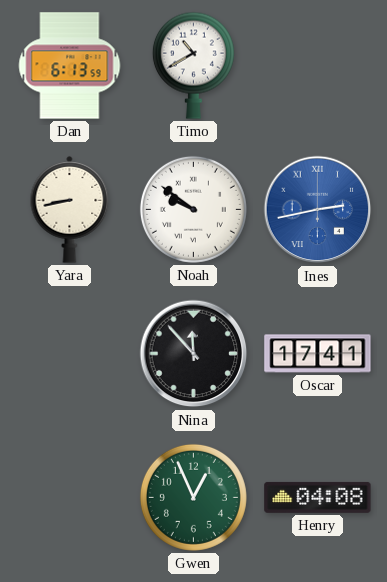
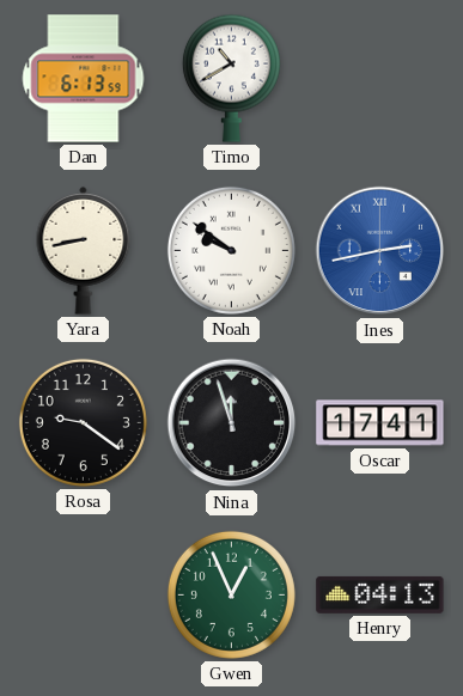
Rosa: none -> 9:21
Nina: 11:53 -> 11:57
Henry: 04:08 -> 04:13
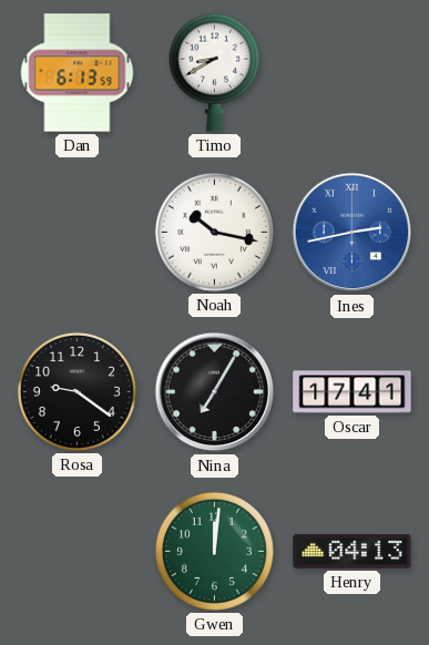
Timo: 10:40 -> 8:40
Yara: 8:43 -> none
Noah: 9:51 -> 10:17
Nina: 11:57 -> 7:05
Gwen: 12:56 -> 12:01
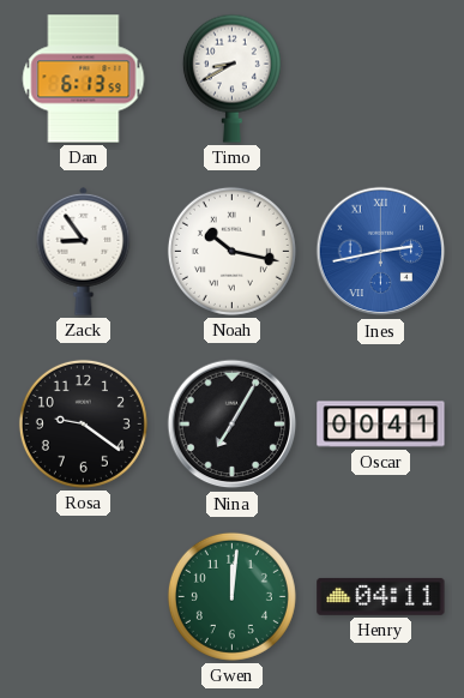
Zack: none -> 8:54
Oscar: 17:41 -> 00:41
Henry: 04:13 -> 04:11
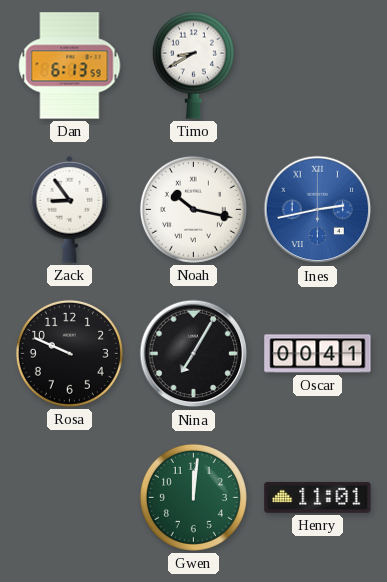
Rosa: 9:21 -> 9:49
Henry: 04:11 -> 11:01
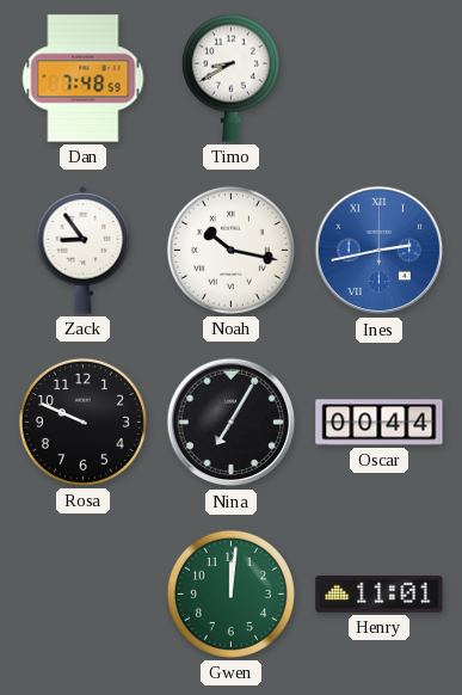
Dan: 6:13 -> 7:48
Oscar: 00:41 -> 00:44
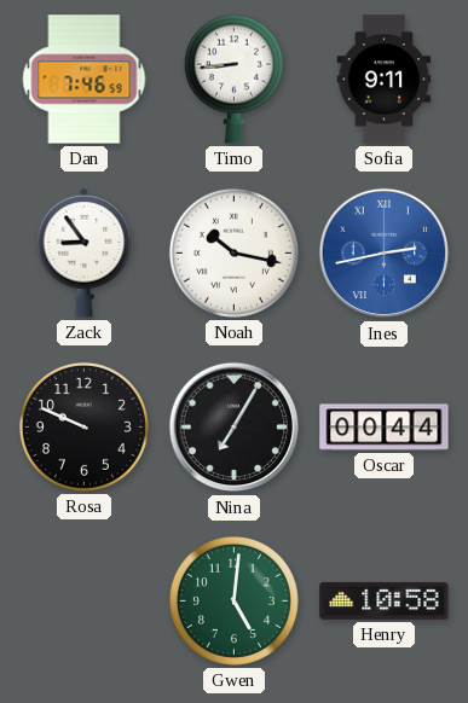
Dan: 7:48 -> 7:46
Timo: 8:40 -> 8:44
Sofia: none -> 9:11
Gwen: 12:01 -> 5:01
Henry: 11:01 -> 10:58
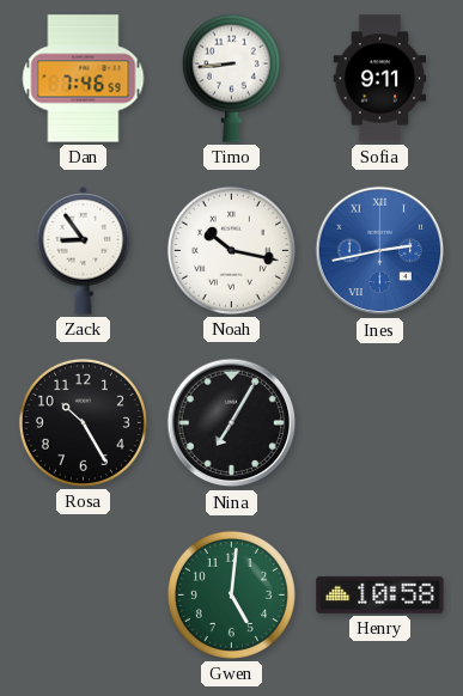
Rosa: 9:49 -> 10:25
Oscar: 00:44 -> none
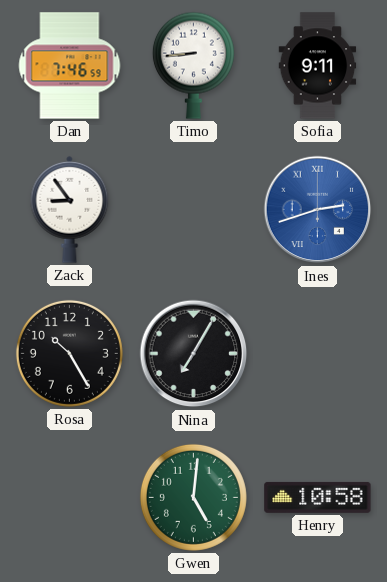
Noah: 10:17 -> none
Ines: 2:43 -> 2:42
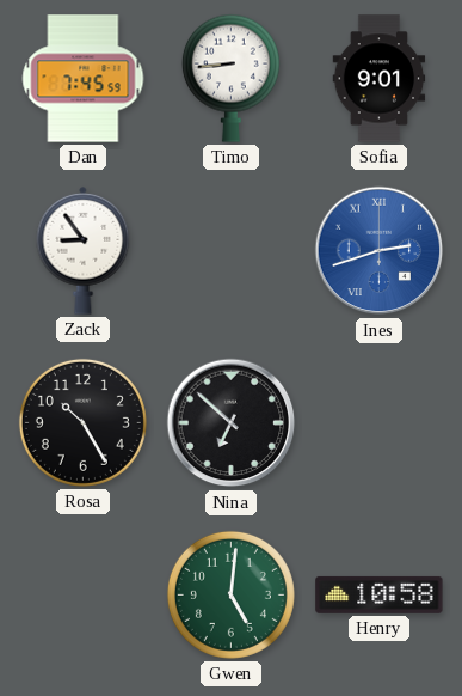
Dan: 7:46 -> 7:45
Sofia: 9:11 -> 9:01
Nina: 7:05 -> 6:52
